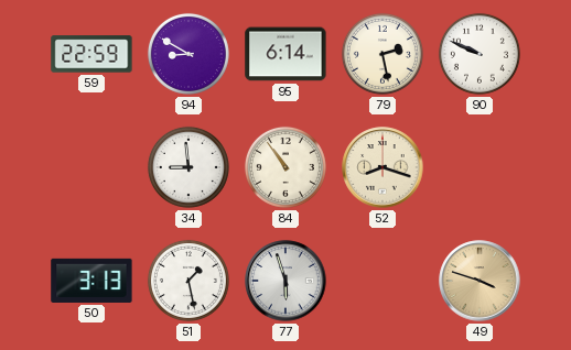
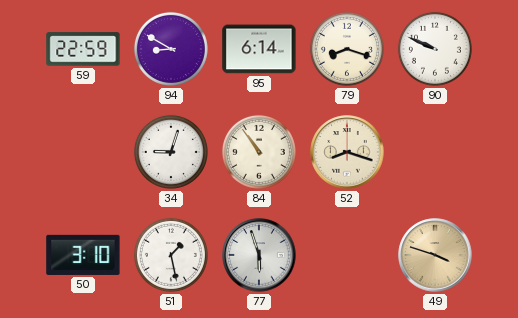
79: 2:28 -> 8:18
34: 8:59 -> 9:03
50: 3:13 -> 3:10
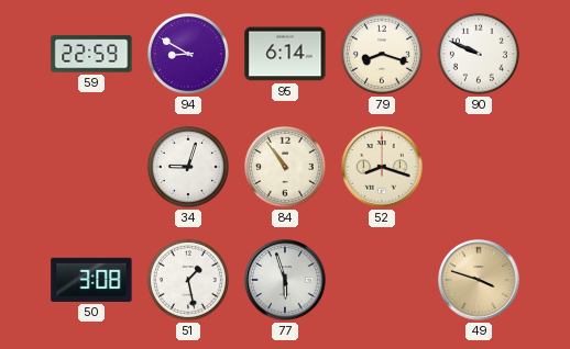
50: 3:10 -> 3:08
